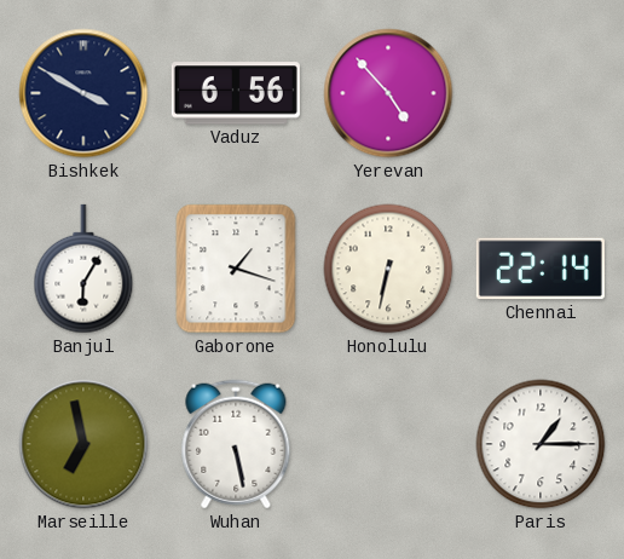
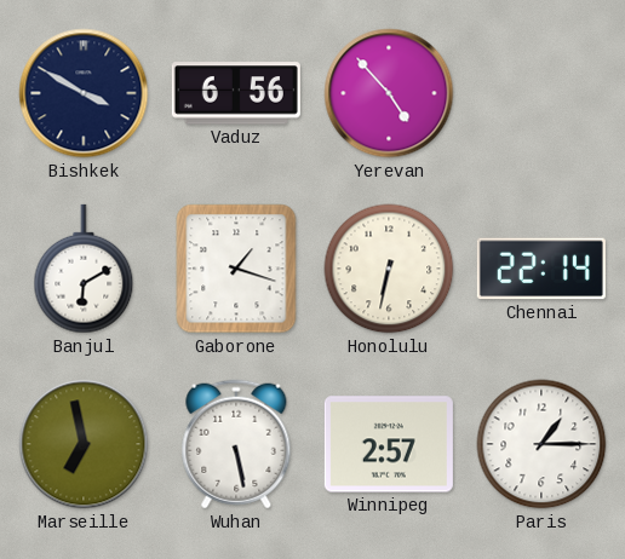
Banjul: 6:05 -> 6:10
Winnipeg: none -> 2:57
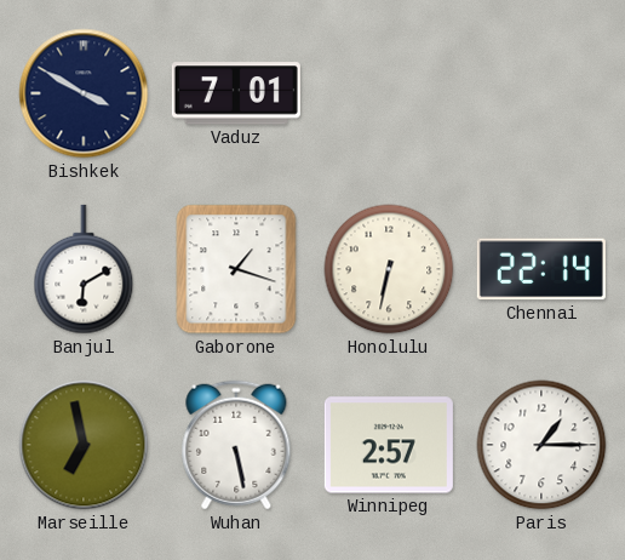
Vaduz: 6:56 -> 7:01
Yerevan: 4:53 -> none
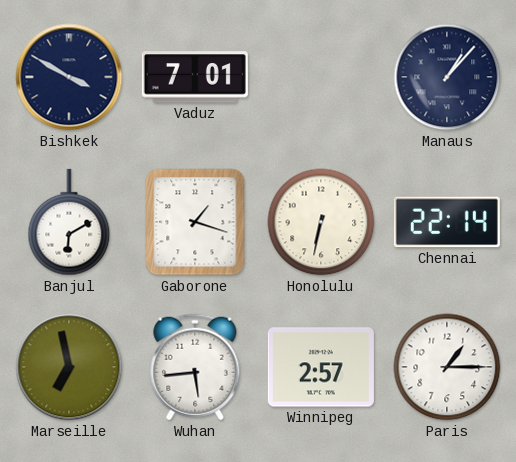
Manaus: none -> 1:07
Wuhan: 5:28 -> 5:44
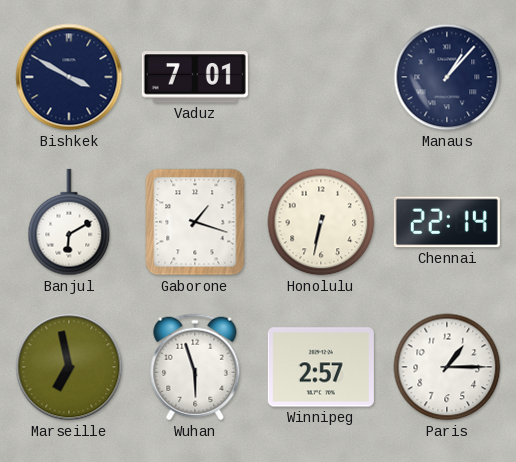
Wuhan: 5:44 -> 5:57
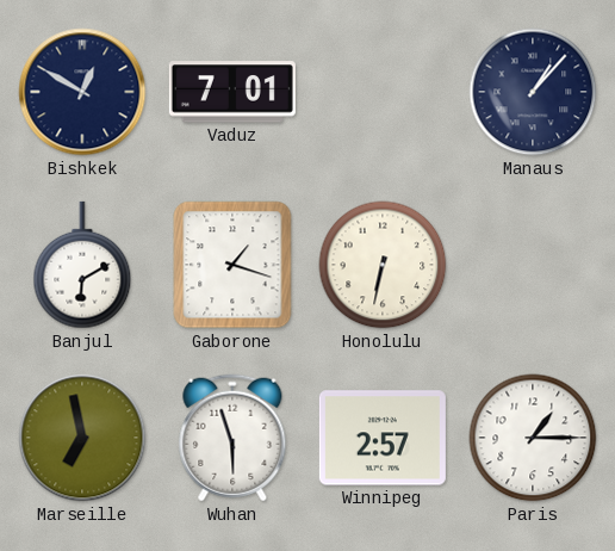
Bishkek: 3:50 -> 12:50
Chennai: 22:14 -> none
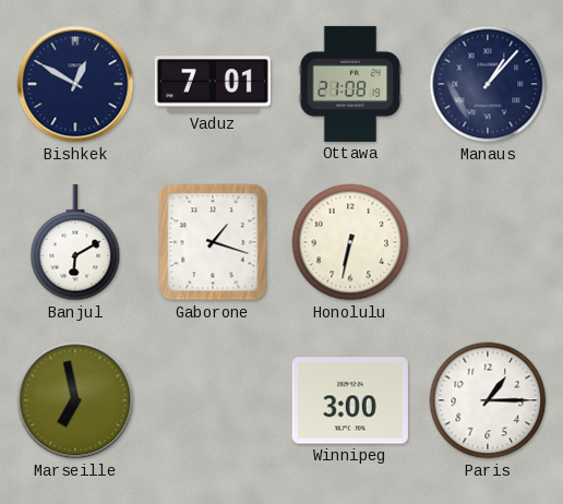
Ottawa: none -> 21:08
Wuhan: 5:57 -> none
Winnipeg: 2:57 -> 3:00
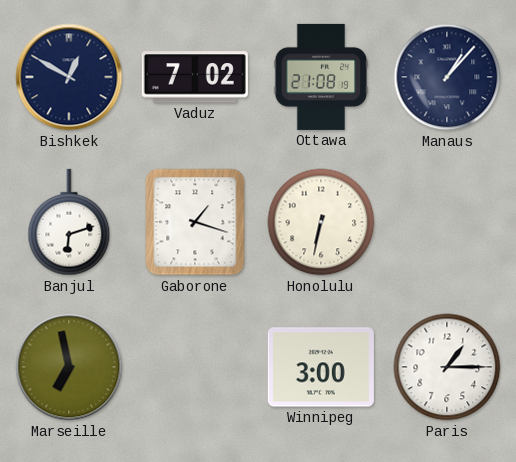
Vaduz: 7:01 -> 7:02
Banjul: 6:10 -> 6:12
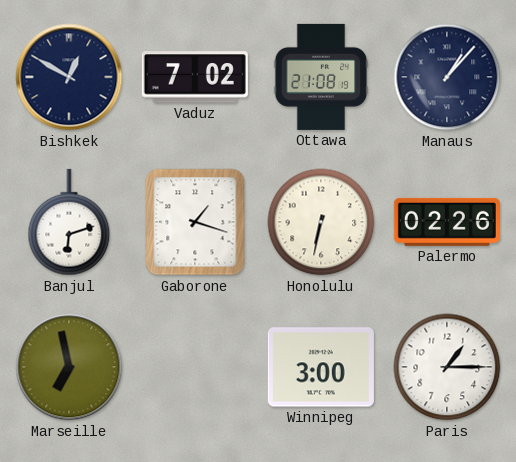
Palermo: none -> 02:26
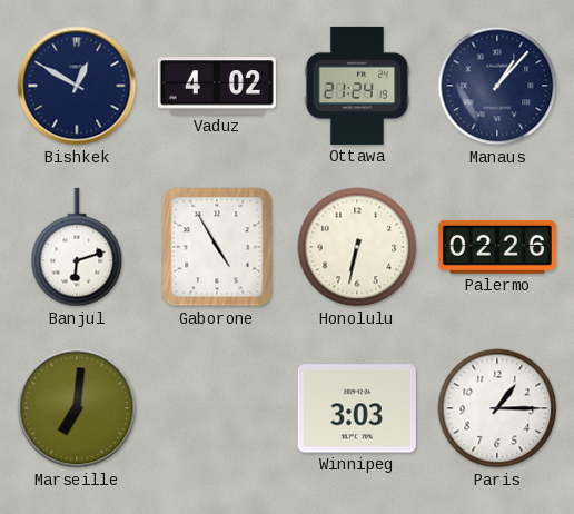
Vaduz: 7:02 -> 4:02
Ottawa: 21:08 -> 21:24
Gaborone: 1:18 -> 4:55
Marseille: 6:58 -> 7:01
Winnipeg: 3:00 -> 3:03
